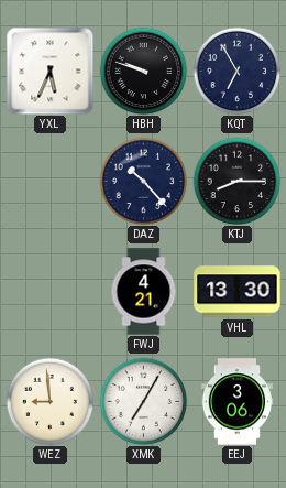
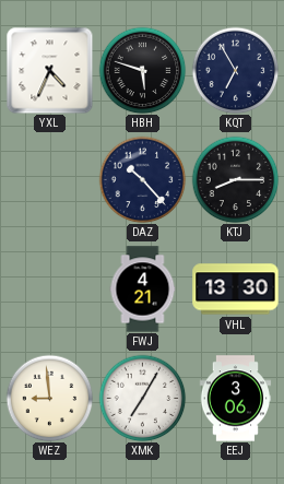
YXL: 5:34 -> 4:34
HBH: 9:48 -> 5:48
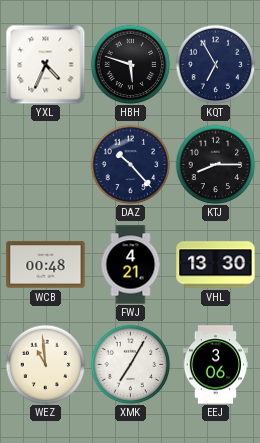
WCB: none -> 00:48
WEZ: 8:59 -> 10:59
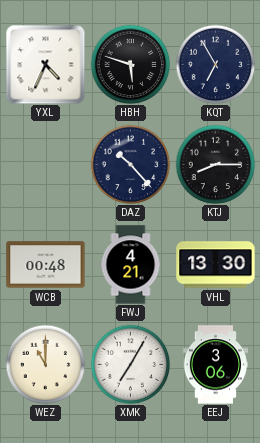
WEZ: 10:59 -> 11:00
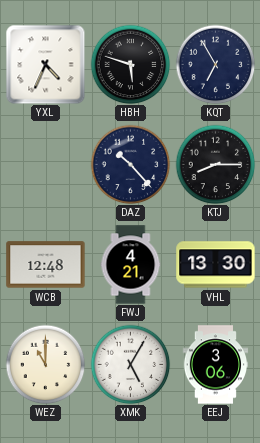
WCB: 00:48 -> 12:48
XMK: 7:05 -> 5:05
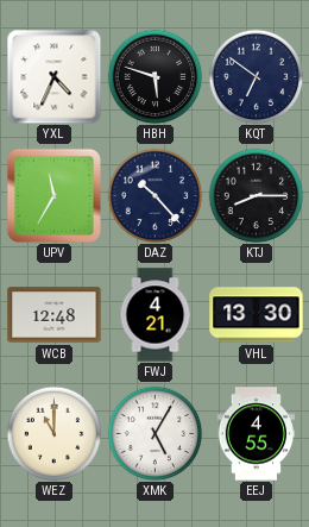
KQT: 6:55 -> 6:51
UPV: none -> 11:35
EEJ: 3:06 -> 4:55
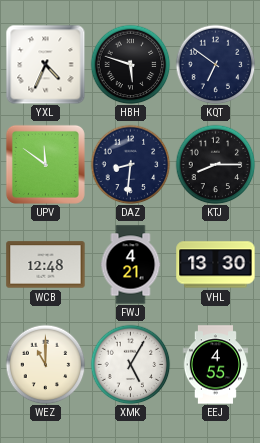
UPV: 11:35 -> 11:51
DAZ: 10:23 -> 8:31
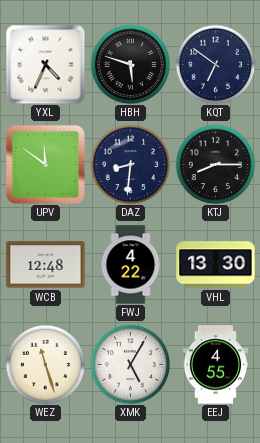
FWJ: 4:21 -> 4:22
WEZ: 11:00 -> 11:27
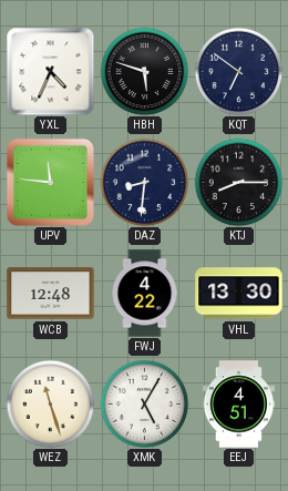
UPV: 11:51 -> 11:46
EEJ: 4:55 -> 4:51
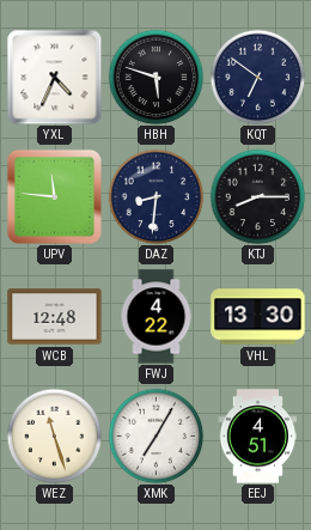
XMK: 5:05 -> 7:05
